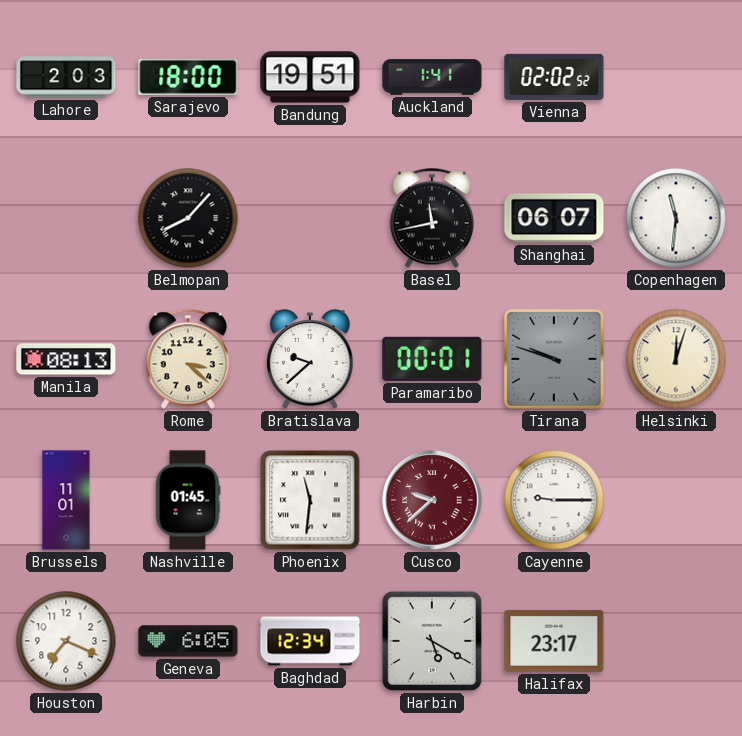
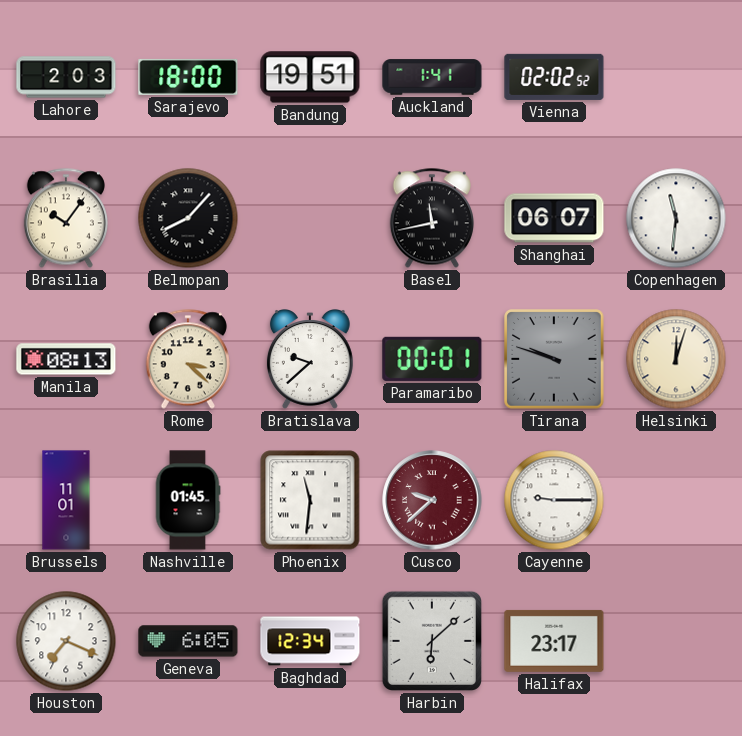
Brasilia: none -> 10:06
Harbin: 5:20 -> 6:08
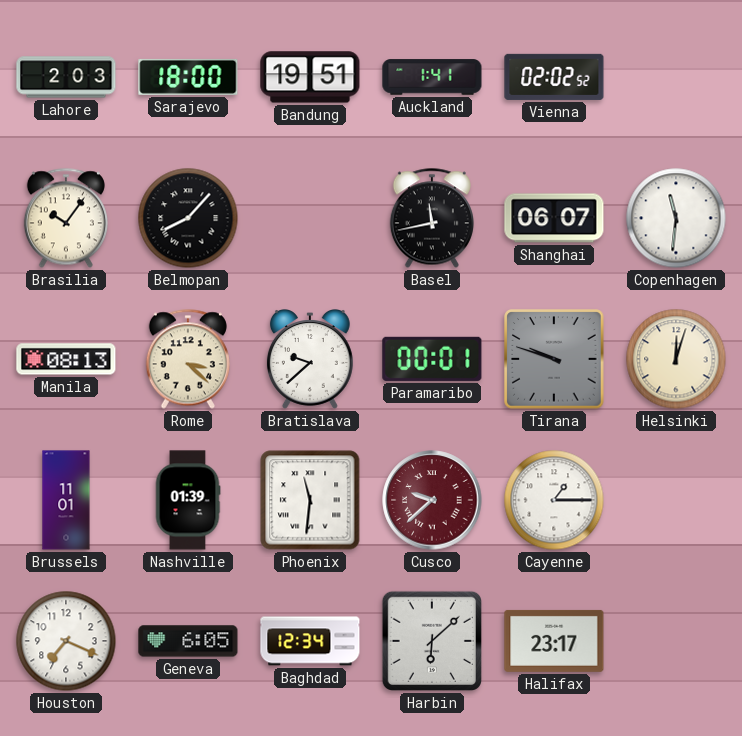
Nashville: 01:45 -> 01:39
Cayenne: 9:15 -> 1:15
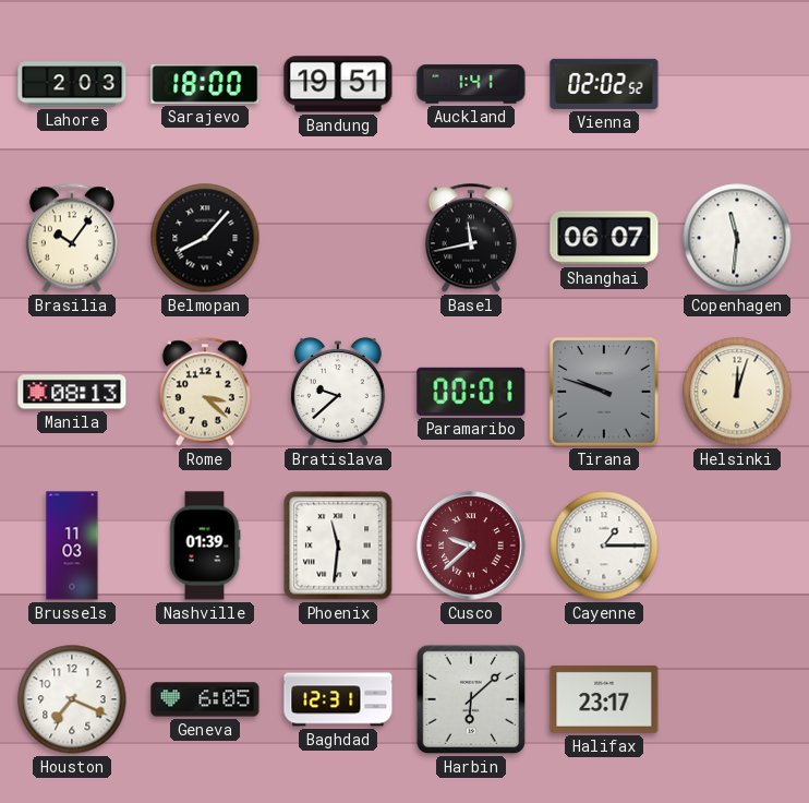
Brussels: 11:01 -> 11:03
Baghdad: 12:34 -> 12:31
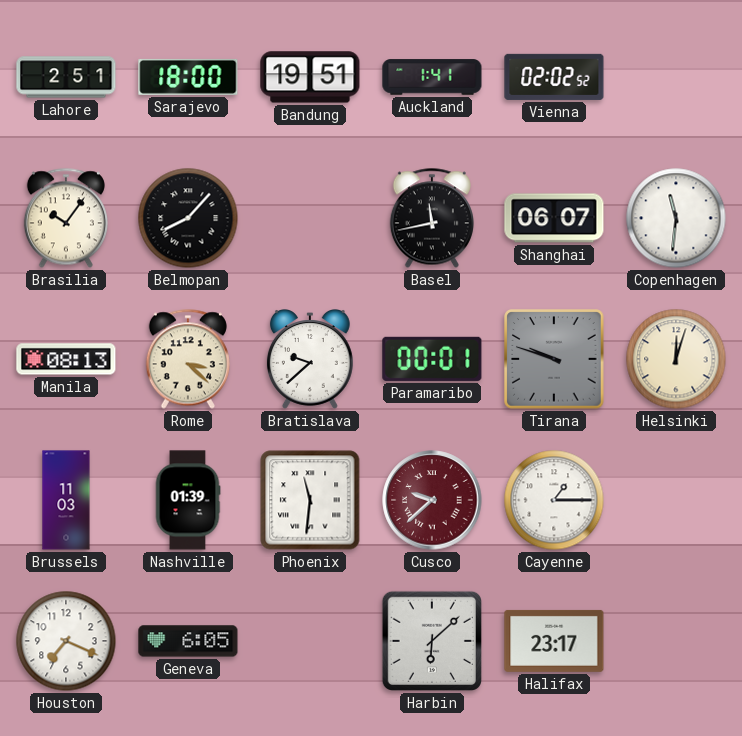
Lahore: 2:03 -> 2:51
Baghdad: 12:31 -> none
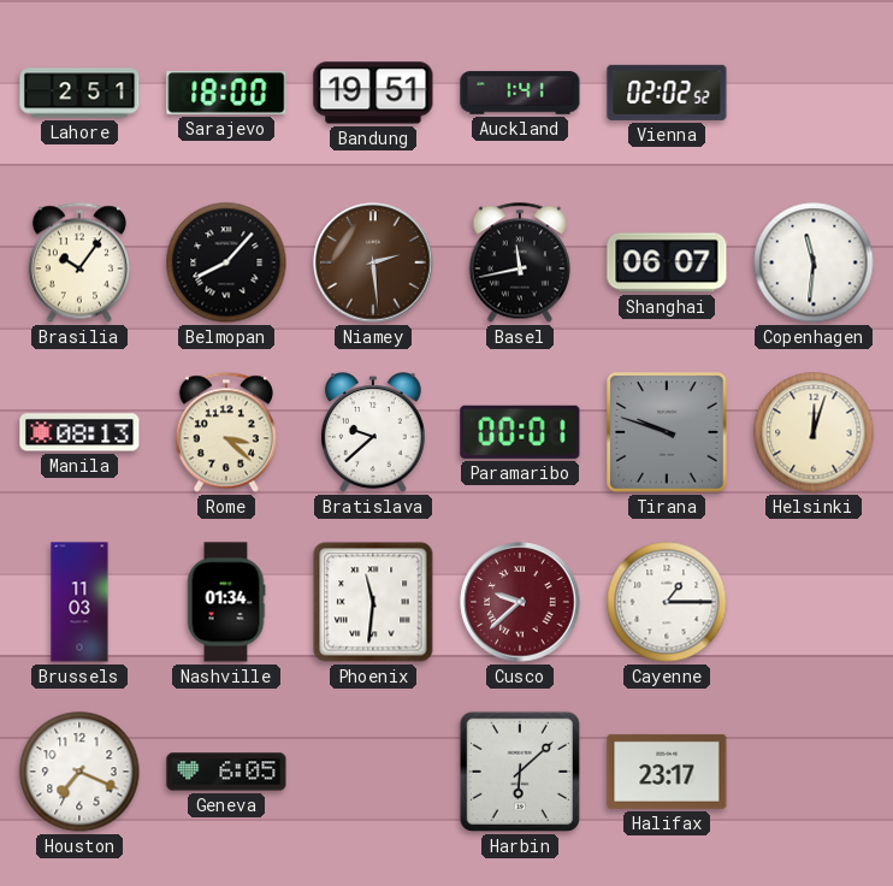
Niamey: none -> 2:29
Nashville: 01:39 -> 01:34
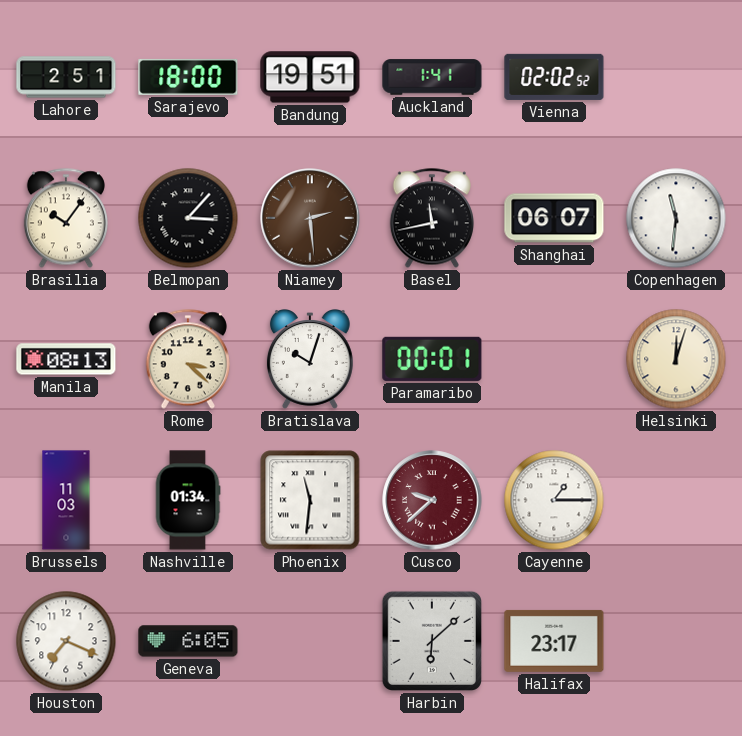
Belmopan: 8:07 -> 3:07
Bratislava: 9:38 -> 10:03
Tirana: 9:48 -> none
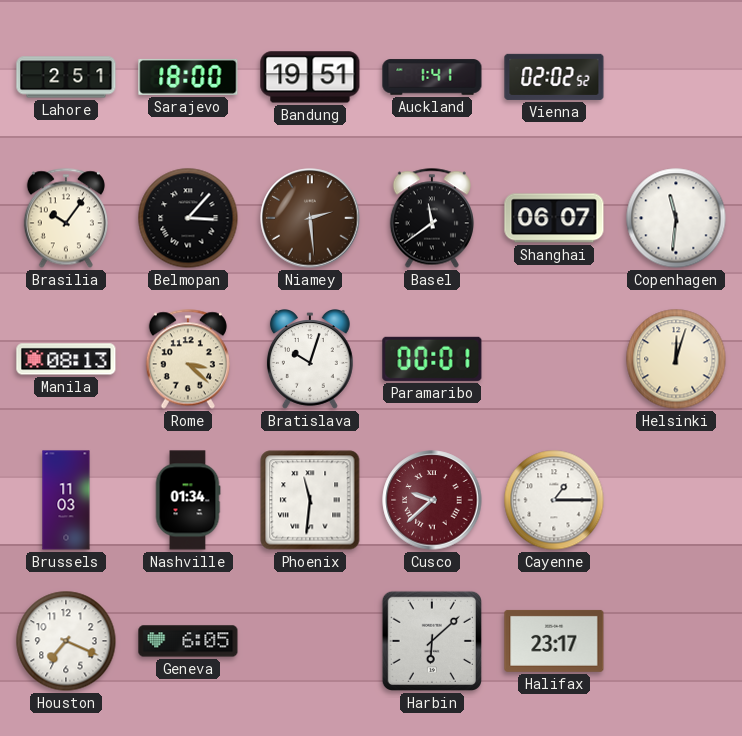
Basel: 11:43 -> 11:39
